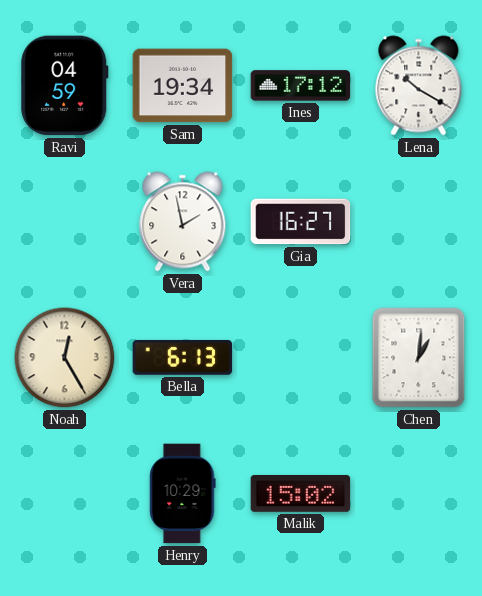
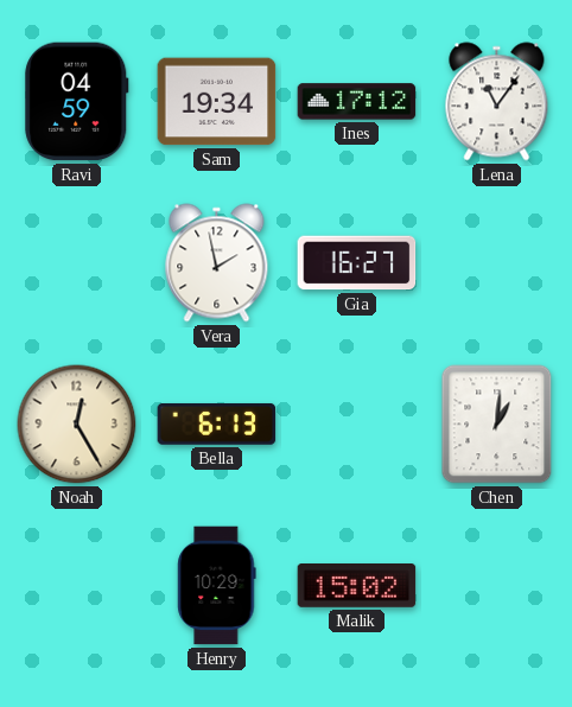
Lena: 10:20 -> 11:06
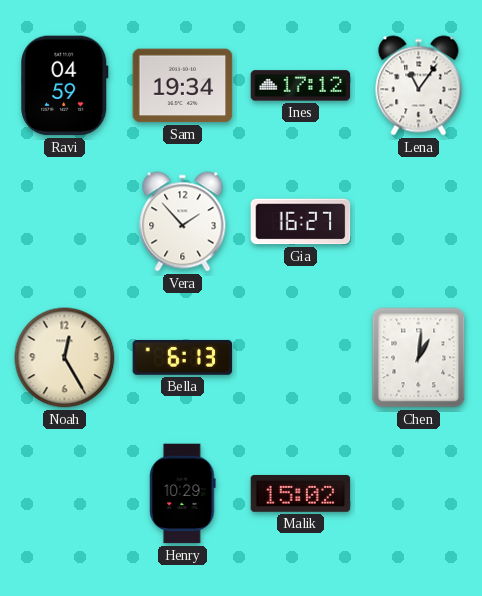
Vera: 1:58 -> 1:53
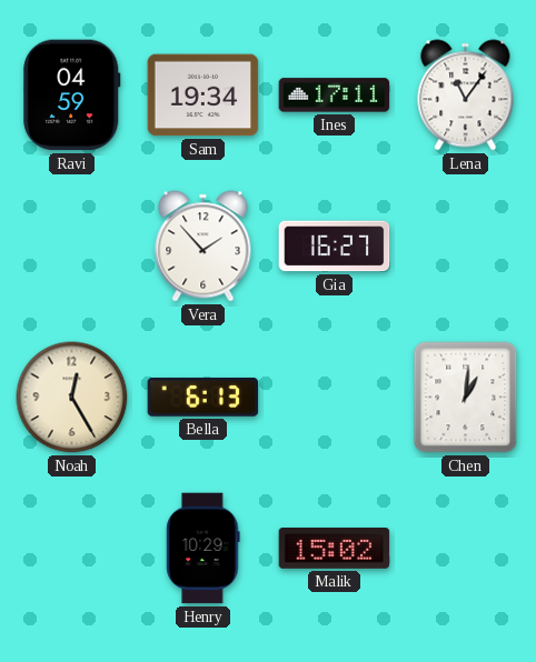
Ines: 17:12 -> 17:11
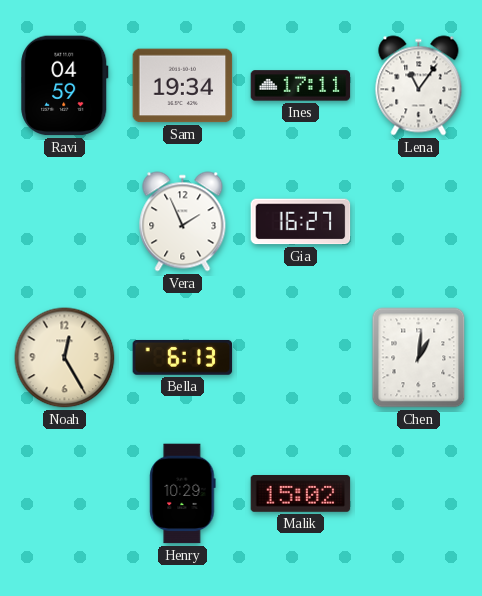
Vera: 1:53 -> 1:56
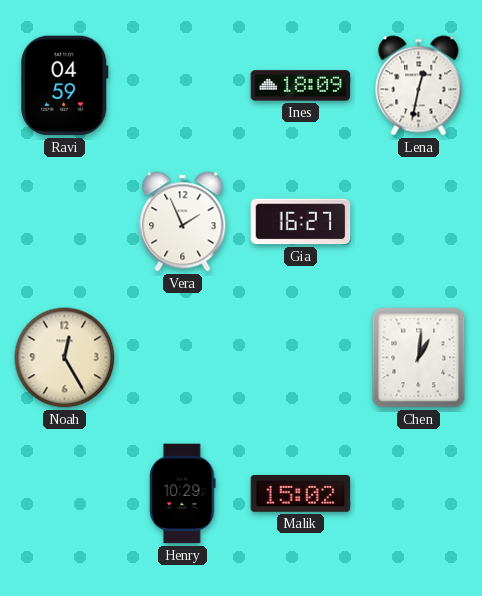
Sam: 19:34 -> none
Ines: 17:11 -> 18:09
Lena: 11:06 -> 12:32
Bella: 6:13 -> none
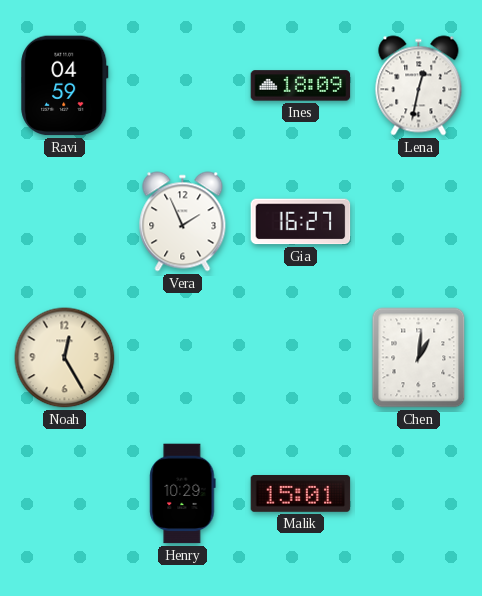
Malik: 15:02 -> 15:01
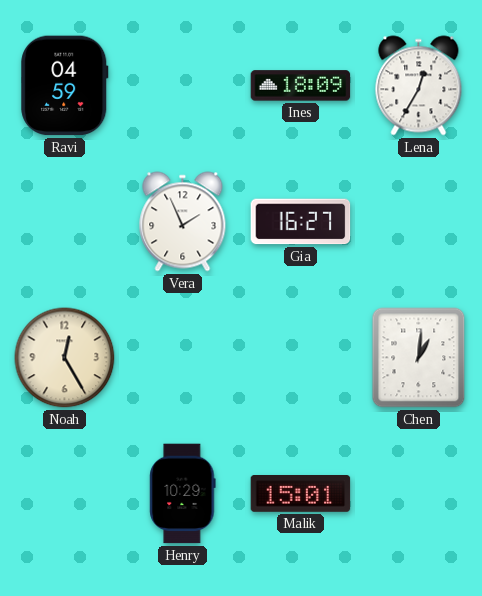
Lena: 12:32 -> 12:35
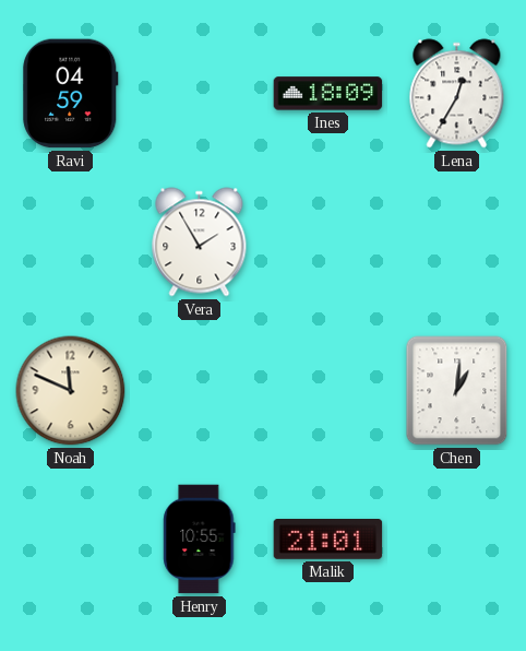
Vera: 1:56 -> 1:55
Gia: 16:27 -> none
Noah: 12:25 -> 11:49
Henry: 10:29 -> 10:55
Malik: 15:01 -> 21:01
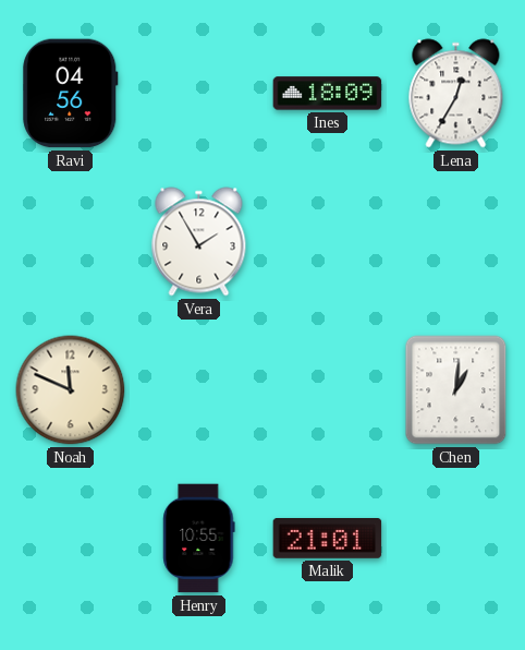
Ravi: 04:59 -> 04:56
